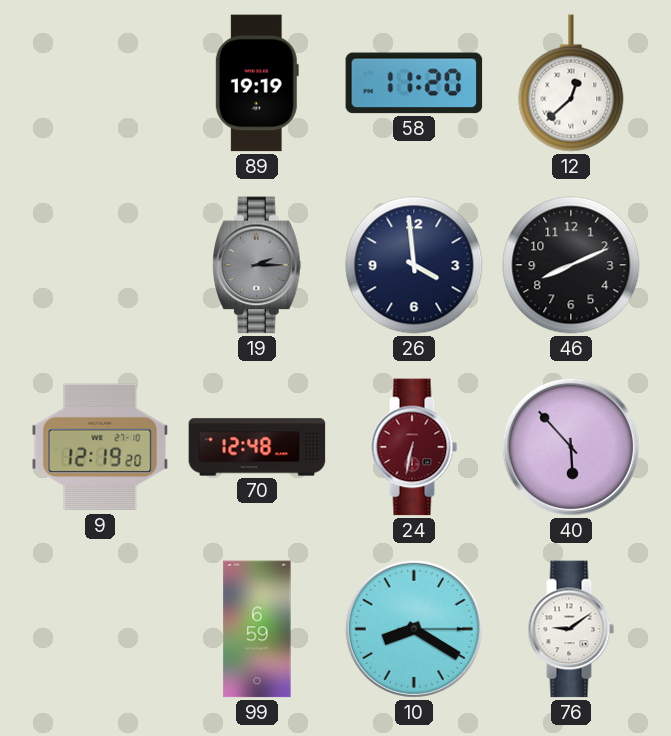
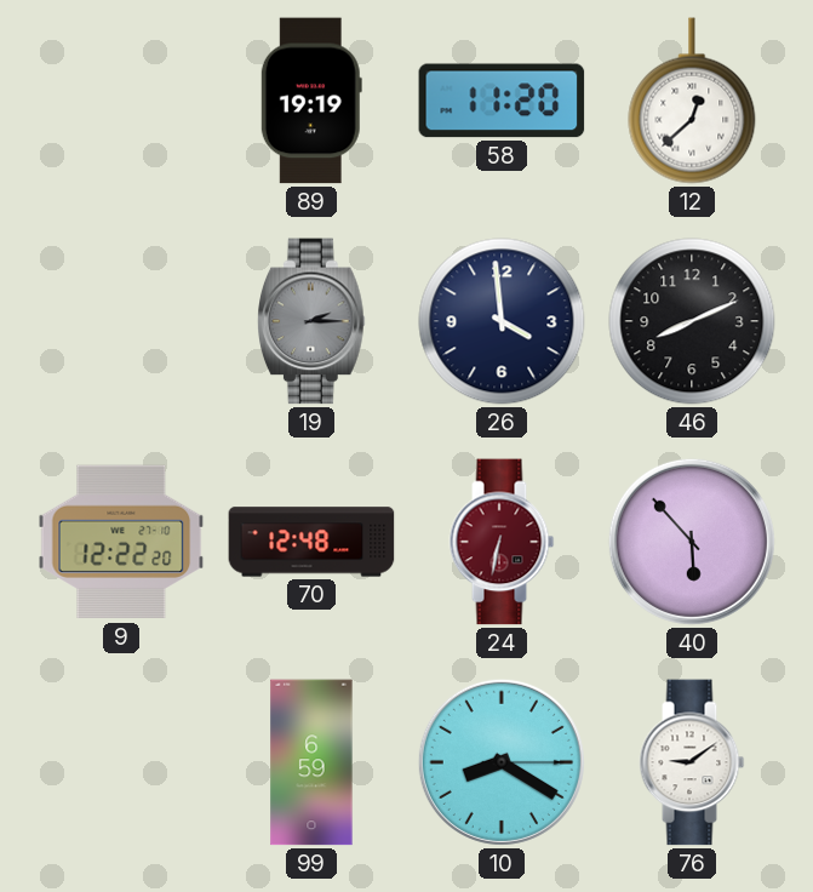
9: 12:19 -> 12:22
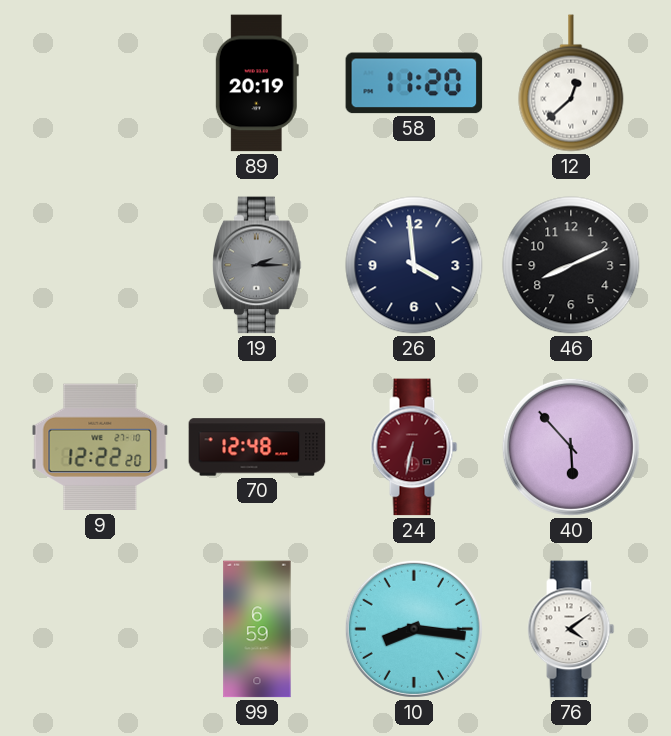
89: 19:19 -> 20:19
10: 8:20 -> 8:16
76: 9:09 -> 4:09
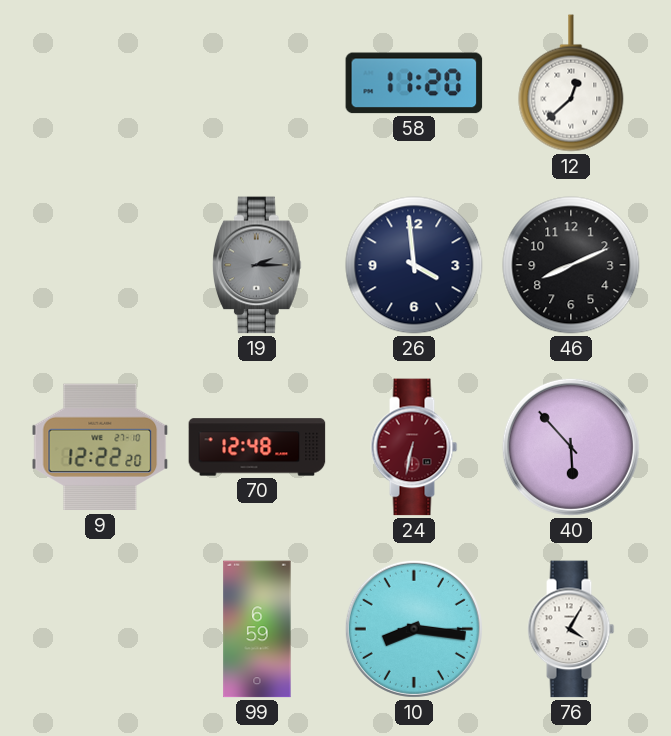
89: 20:19 -> none
76: 4:09 -> 4:05
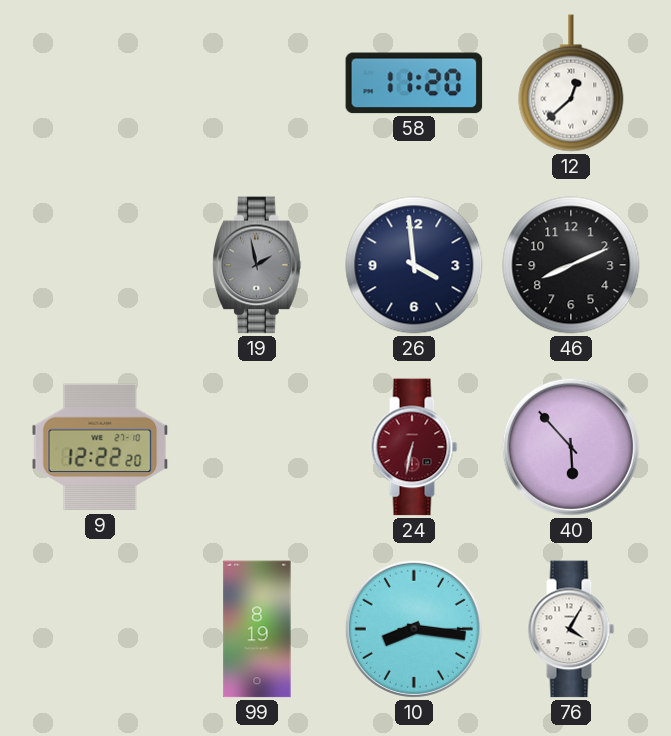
19: 2:15 -> 1:58
70: 12:48 -> none
99: 6:59 -> 8:19
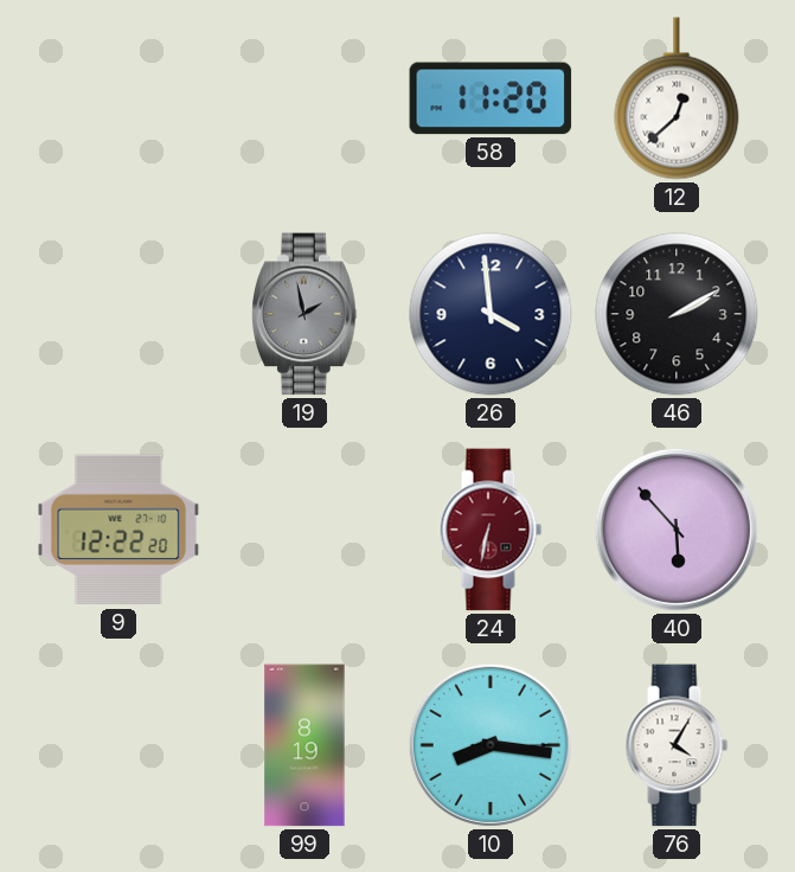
46: 8:11 -> 2:10
